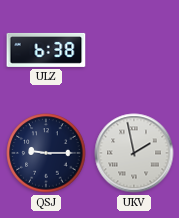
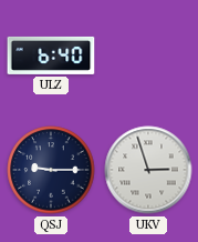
ULZ: 6:38 -> 6:40
UKV: 1:58 -> 2:57
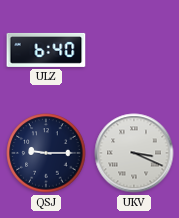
UKV: 2:57 -> 3:19
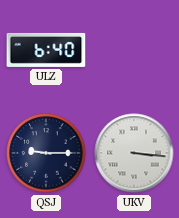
UKV: 3:19 -> 3:16
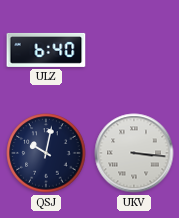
QSJ: 9:15 -> 10:02
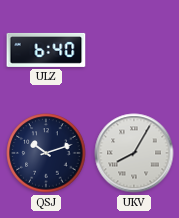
QSJ: 10:02 -> 10:12
UKV: 3:16 -> 8:05
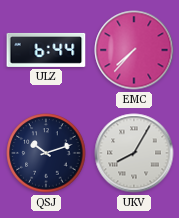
ULZ: 6:40 -> 6:44
EMC: none -> 7:37
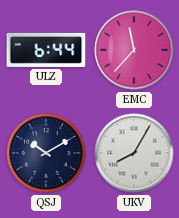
EMC: 7:37 -> 11:37
QSJ: 10:12 -> 10:10
